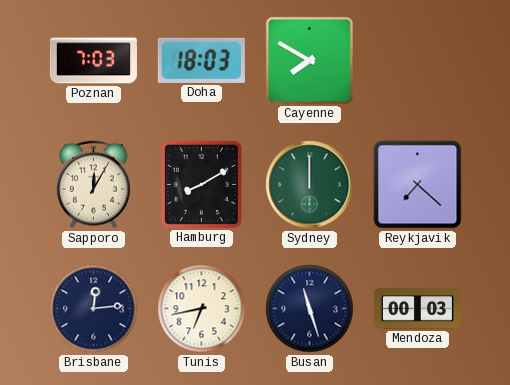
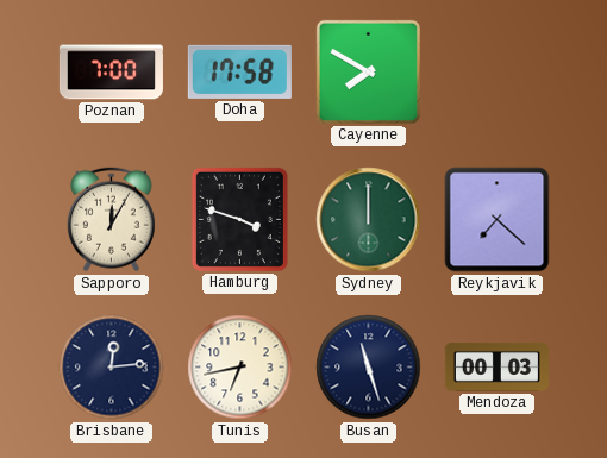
Poznan: 7:03 -> 7:00
Doha: 18:03 -> 17:58
Hamburg: 8:10 -> 3:48
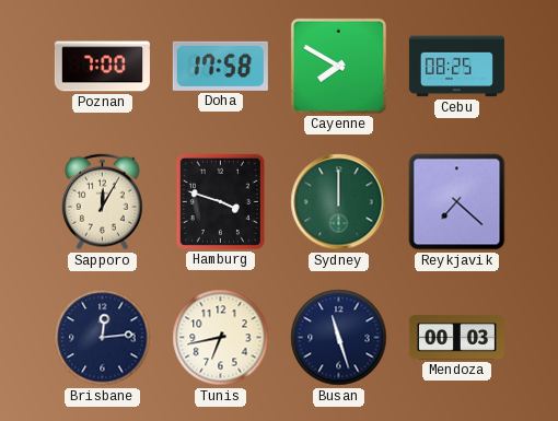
Cebu: none -> 08:25
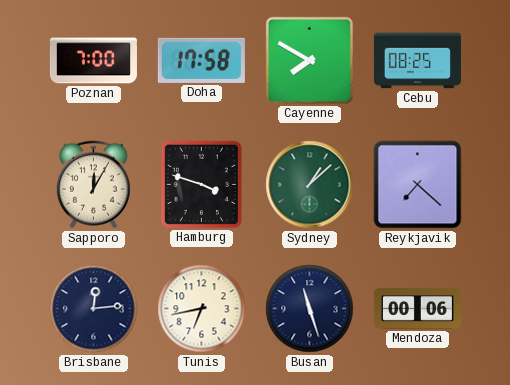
Sydney: 12:00 -> 1:08
Mendoza: 00:03 -> 00:06
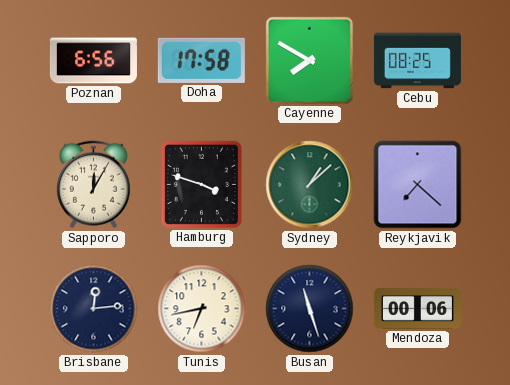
Poznan: 7:00 -> 6:56
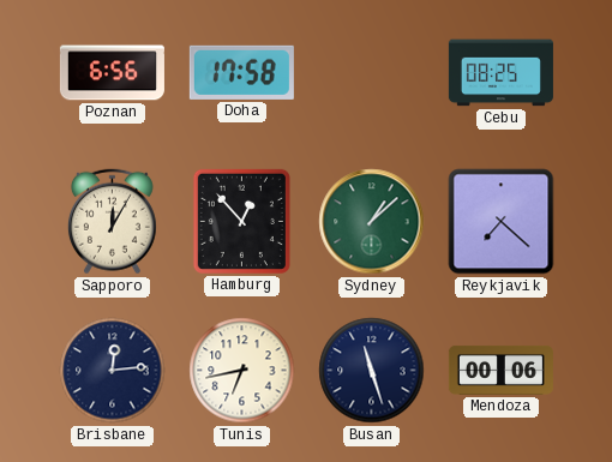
Cayenne: 7:50 -> none
Hamburg: 3:48 -> 12:53
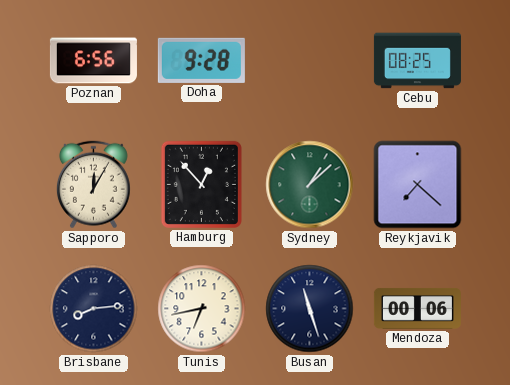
Doha: 17:58 -> 9:28
Brisbane: 12:14 -> 8:14
